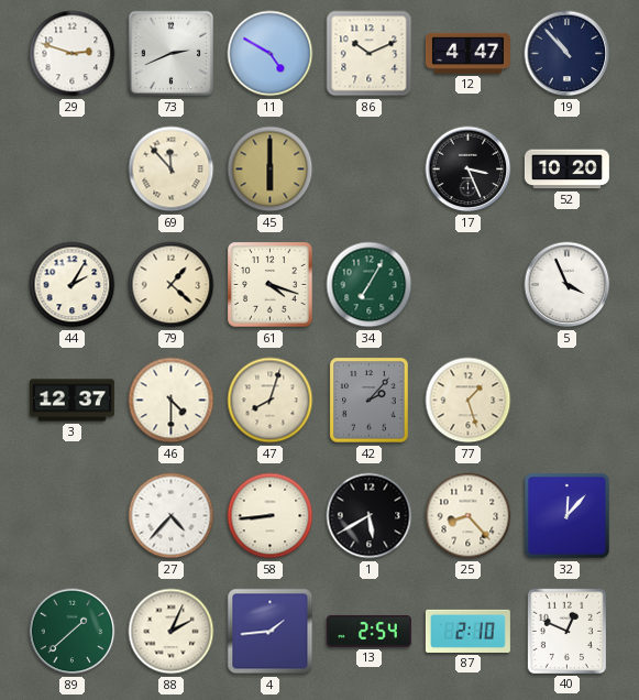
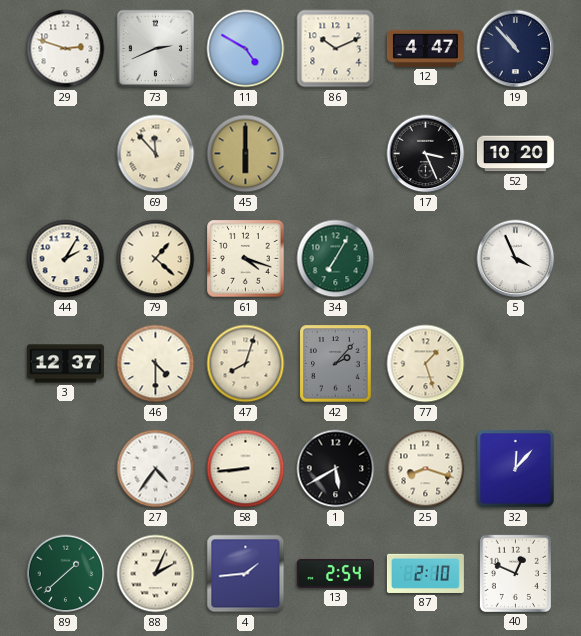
27: 4:37 -> 4:36
25: 8:23 -> 8:18
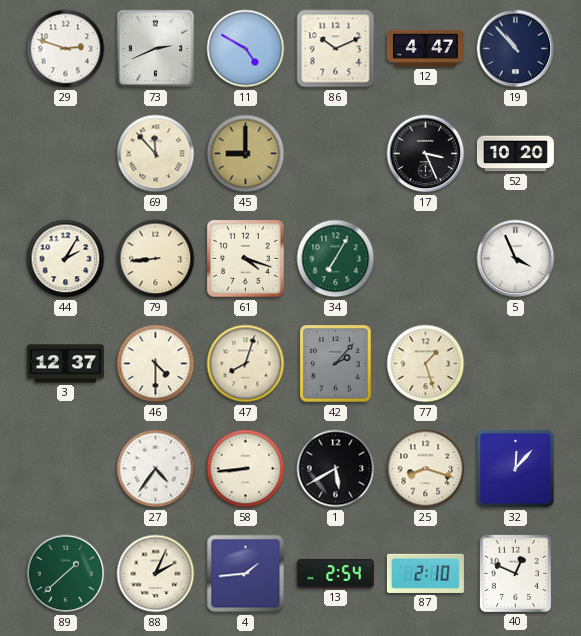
45: 6:00 -> 9:00
79: 1:22 -> 8:44
